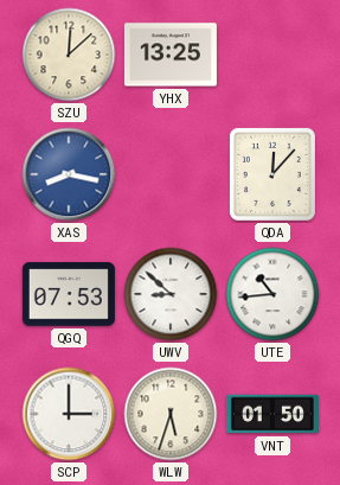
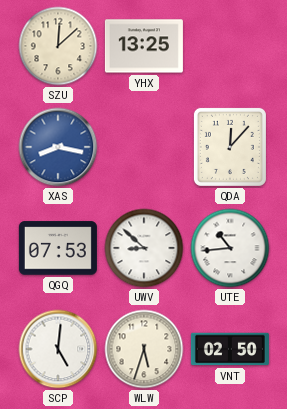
SCP: 3:00 -> 5:01
VNT: 01:50 -> 02:50
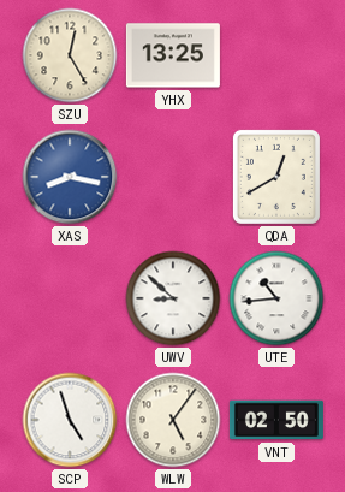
SZU: 12:08 -> 12:25
QDA: 12:07 -> 12:40
QGQ: 07:53 -> none
SCP: 5:01 -> 4:57
WLW: 5:33 -> 5:06
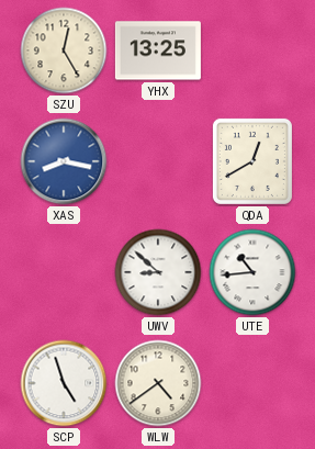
WLW: 5:06 -> 4:39
VNT: 02:50 -> none
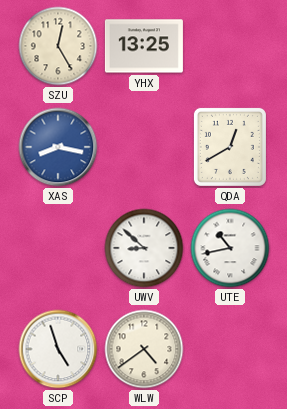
UTE: 10:44 -> 10:43
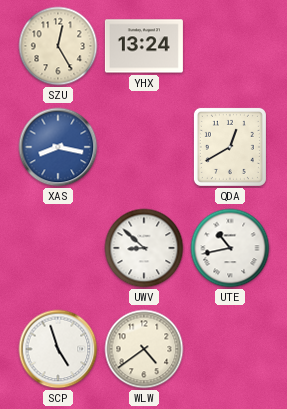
YHX: 13:25 -> 13:24
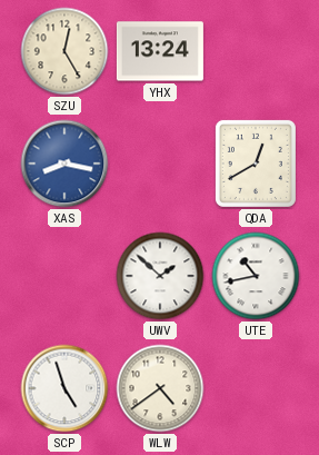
UWV: 8:52 -> 1:52
